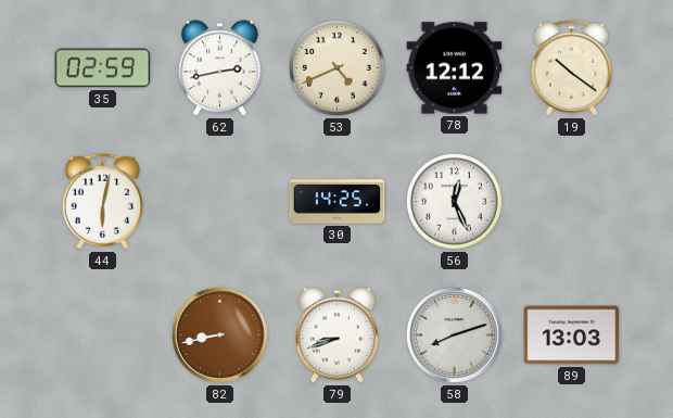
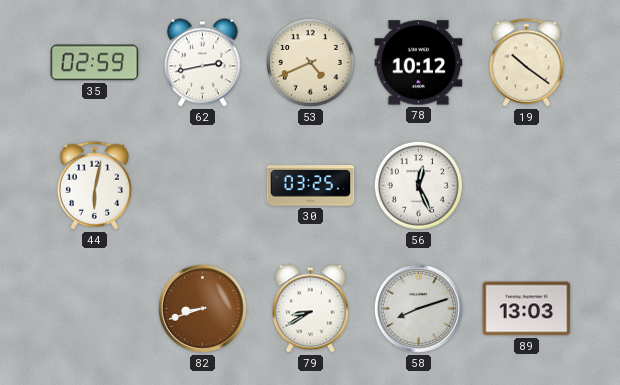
78: 12:12 -> 10:12
30: 14:25 -> 03:25
82: 8:43 -> 8:42
79: 8:42 -> 8:40
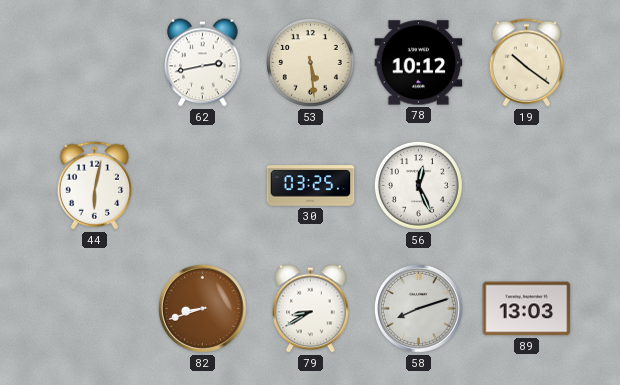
35: 02:59 -> none
53: 4:41 -> 5:29
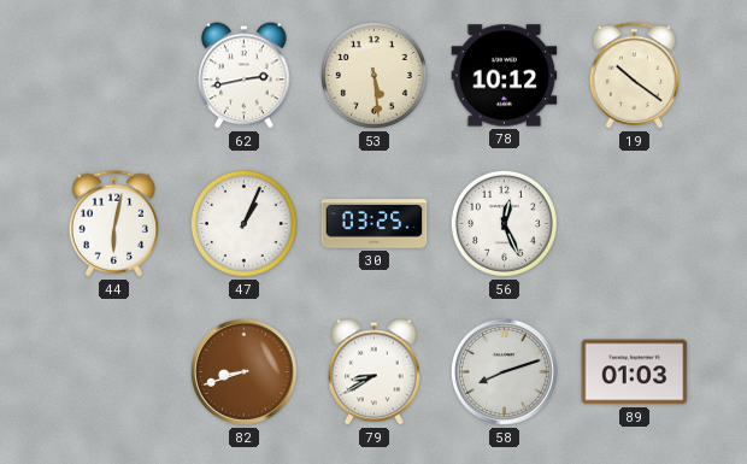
47: none -> 1:04
89: 13:03 -> 01:03
